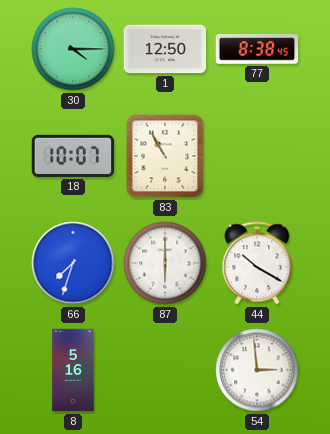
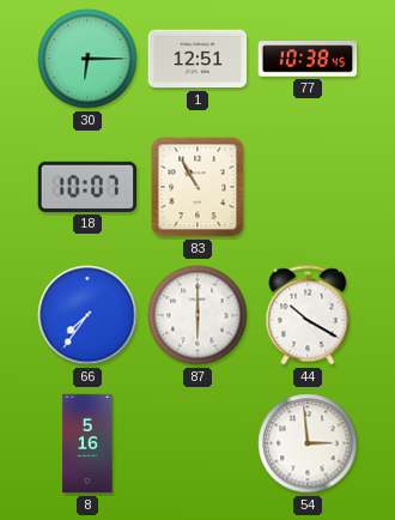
30: 4:15 -> 6:15
1: 12:50 -> 12:51
77: 8:38 -> 10:38
66: 7:33 -> 7:36
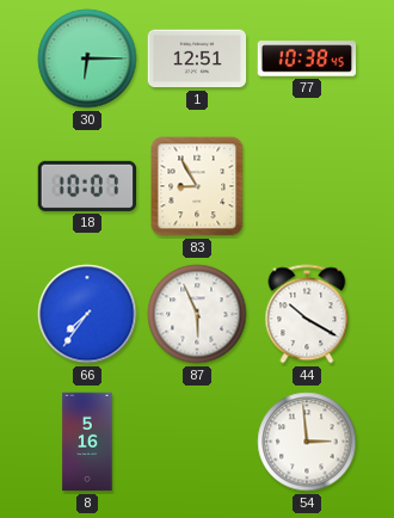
83: 10:55 -> 8:55
87: 6:00 -> 5:56
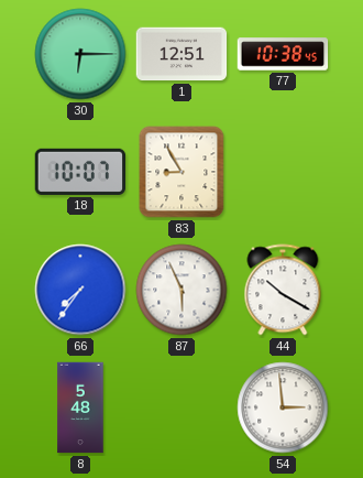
8: 5:16 -> 5:48
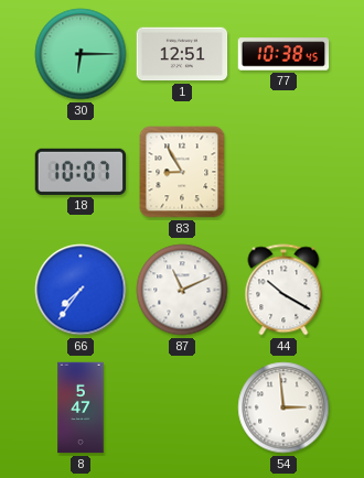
87: 5:56 -> 11:11
8: 5:48 -> 5:47
